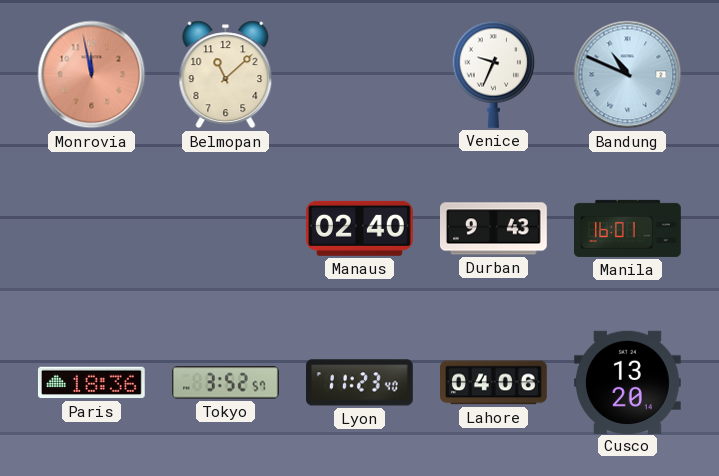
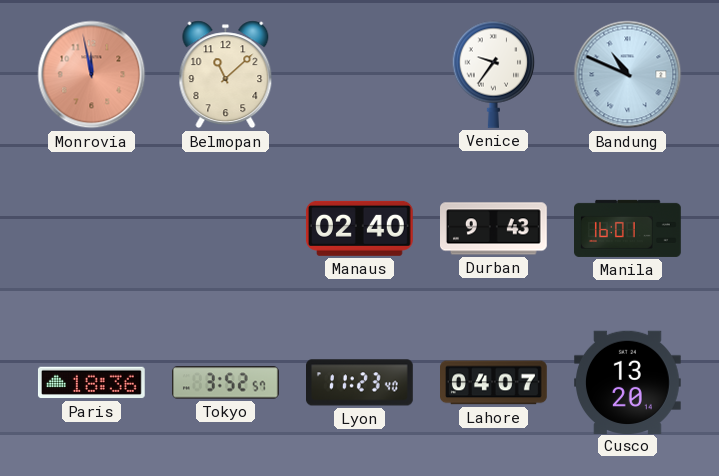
Venice: 9:34 -> 9:36
Lahore: 04:06 -> 04:07
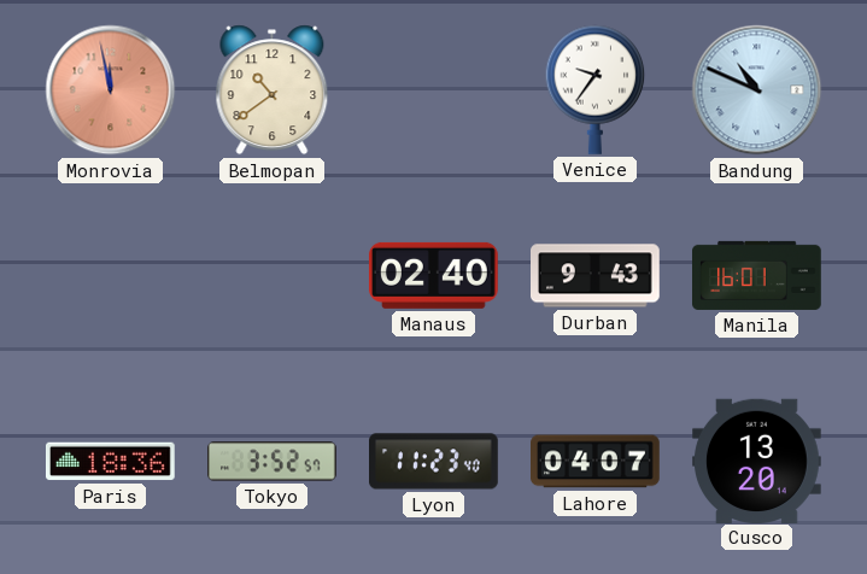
Belmopan: 11:08 -> 10:39
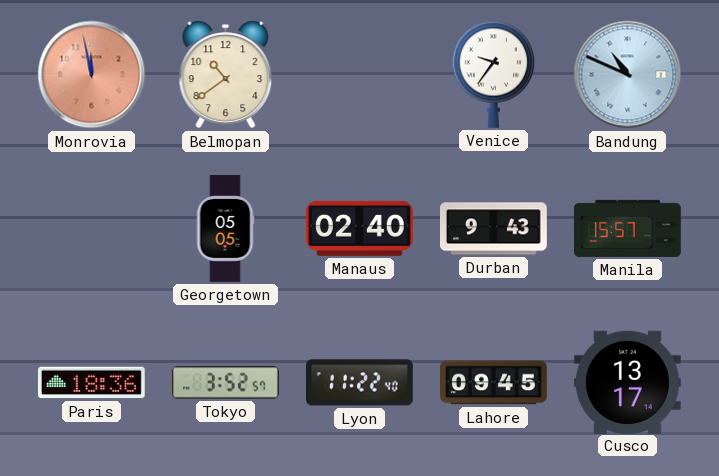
Georgetown: none -> 05:05
Manila: 16:01 -> 15:57
Lyon: 11:23 -> 11:22
Lahore: 04:07 -> 09:45
Cusco: 13:20 -> 13:17
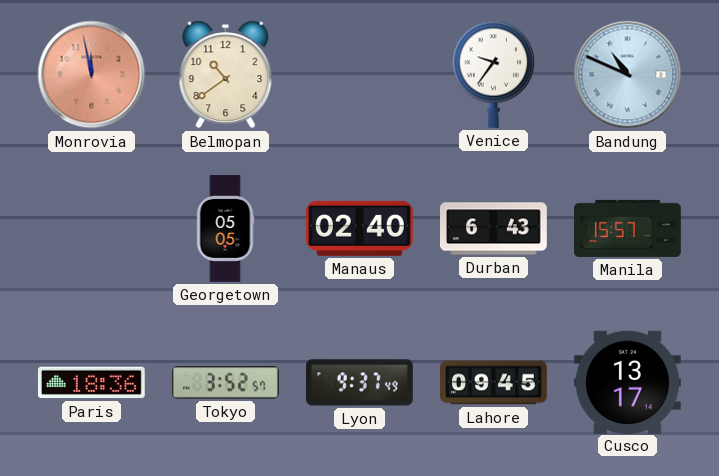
Durban: 9:43 -> 6:43
Lyon: 11:22 -> 9:37
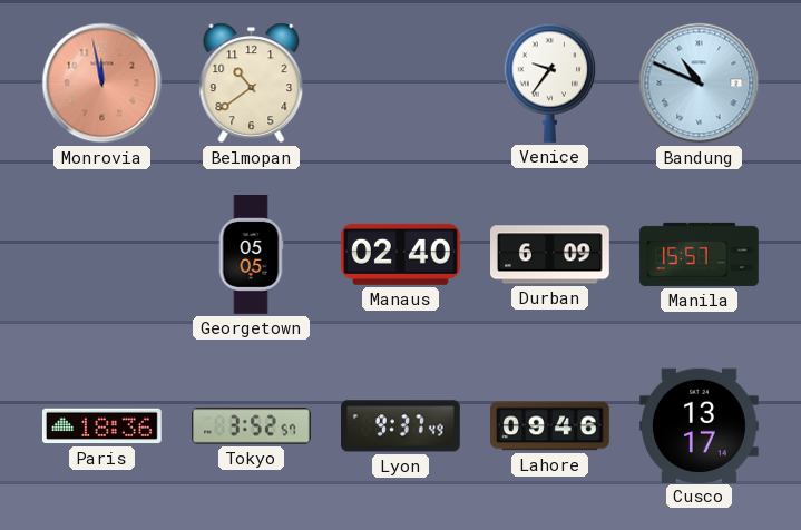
Durban: 6:43 -> 6:09
Lahore: 09:45 -> 09:46
